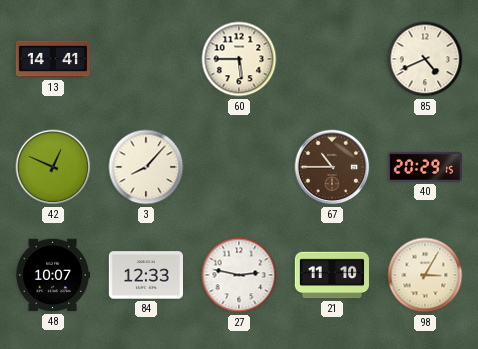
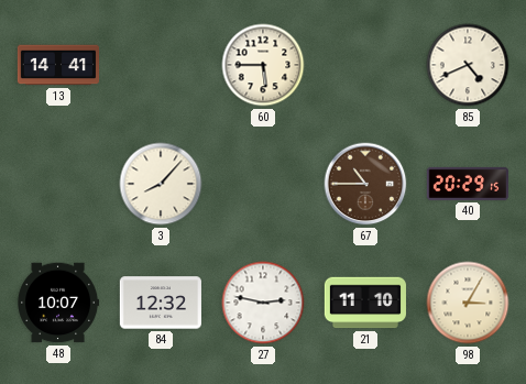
42: 12:49 -> none
84: 12:33 -> 12:32
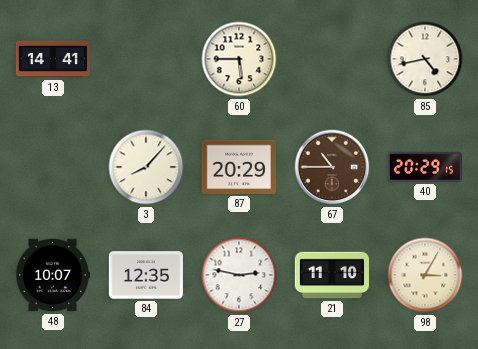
85: 4:41 -> 4:43
87: none -> 20:29
84: 12:32 -> 12:35
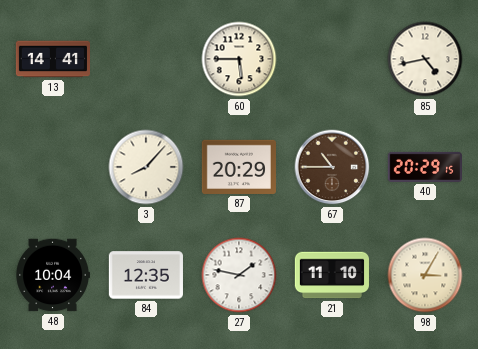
48: 10:07 -> 10:04
27: 2:47 -> 1:47
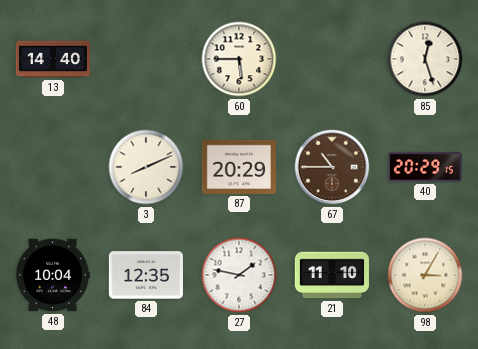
13: 14:41 -> 14:40
85: 4:43 -> 12:27
3: 8:07 -> 8:11
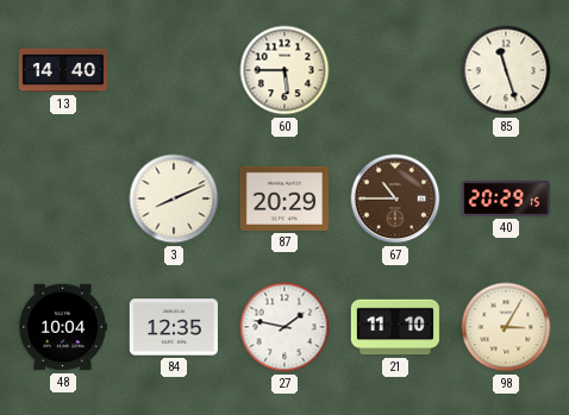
85: 12:27 -> 11:27
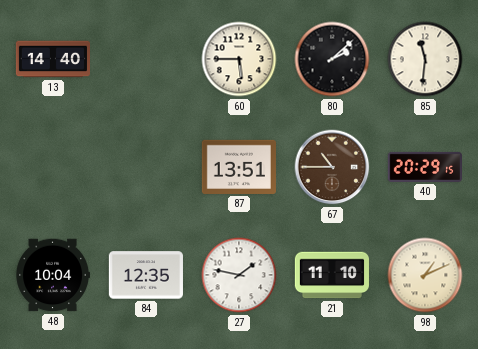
80: none -> 2:08
85: 11:27 -> 11:31
3: 8:11 -> none
87: 20:29 -> 13:51
98: 3:05 -> 1:11
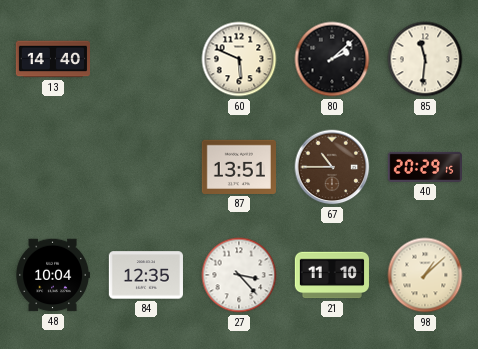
60: 5:45 -> 5:49
27: 1:47 -> 3:23
98: 1:11 -> 1:08
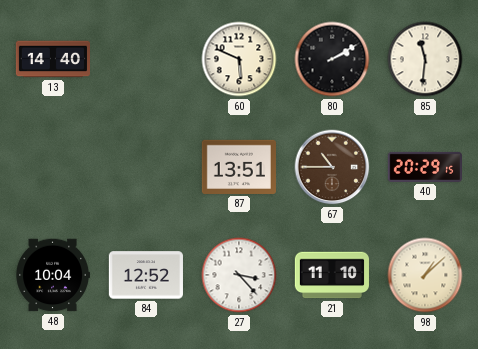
80: 2:08 -> 2:10
84: 12:35 -> 12:52
